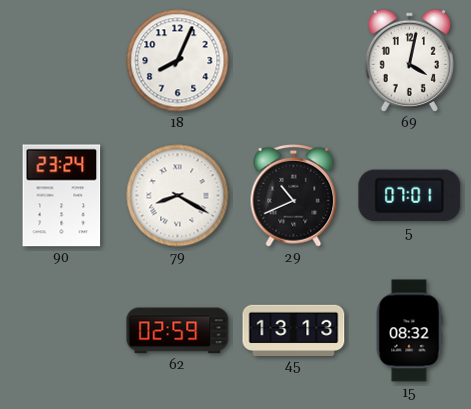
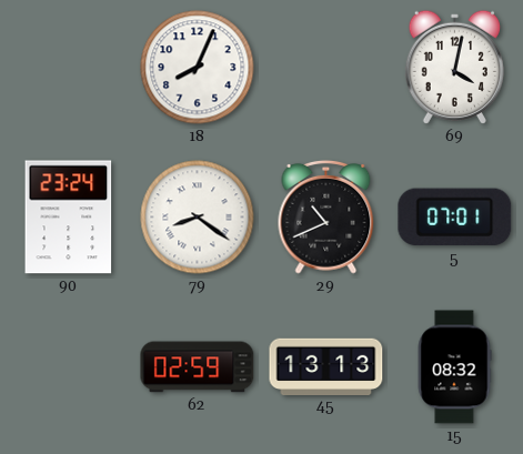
79: 8:20 -> 8:21
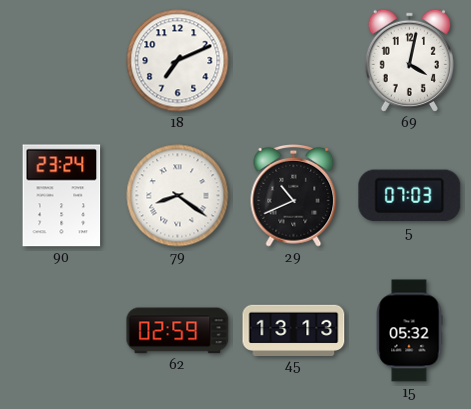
18: 8:04 -> 7:11
5: 07:01 -> 07:03
15: 08:32 -> 05:32
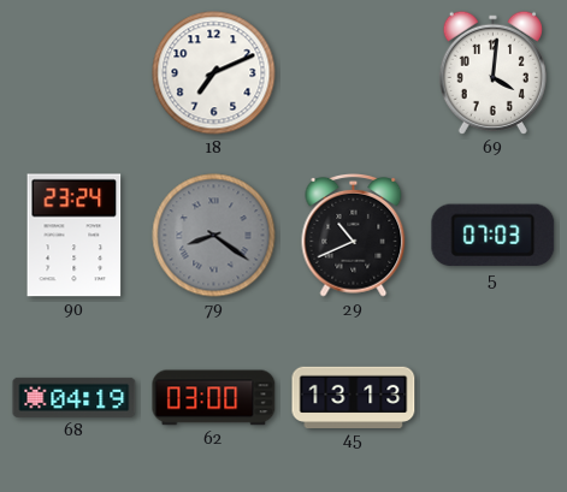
69: 4:02 -> 4:01
79 dial: white -> grey
68: none -> 04:19
62: 02:59 -> 03:00
15: 05:32 -> none
